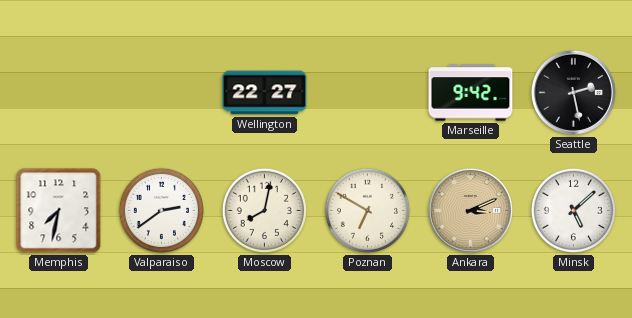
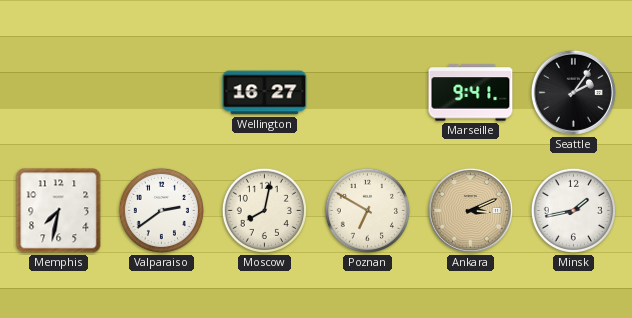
Wellington: 22:27 -> 16:27
Marseille: 9:42 -> 9:41
Seattle: 2:28 -> 2:06
Minsk: 5:08 -> 1:43
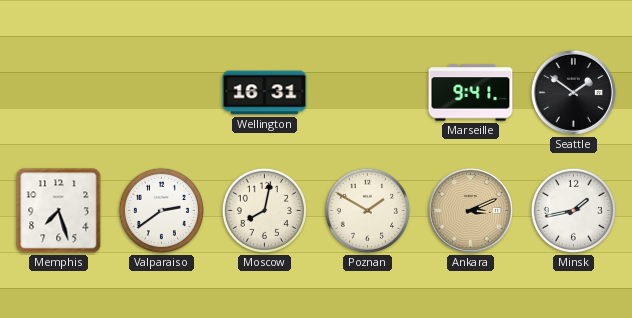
Wellington: 16:27 -> 16:31
Seattle: 2:06 -> 1:51
Memphis: 7:32 -> 7:27
Poznan: 6:50 -> 1:50
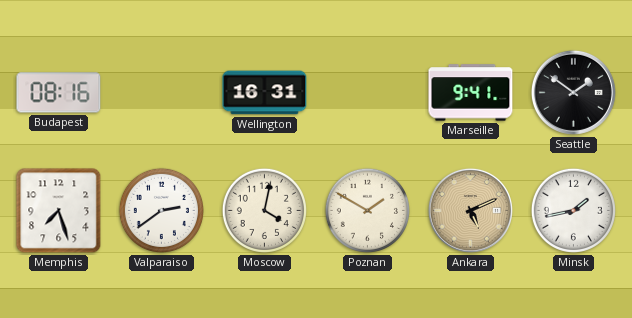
Budapest: none -> 08:16
Moscow: 8:02 -> 4:02
Ankara: 3:11 -> 5:11
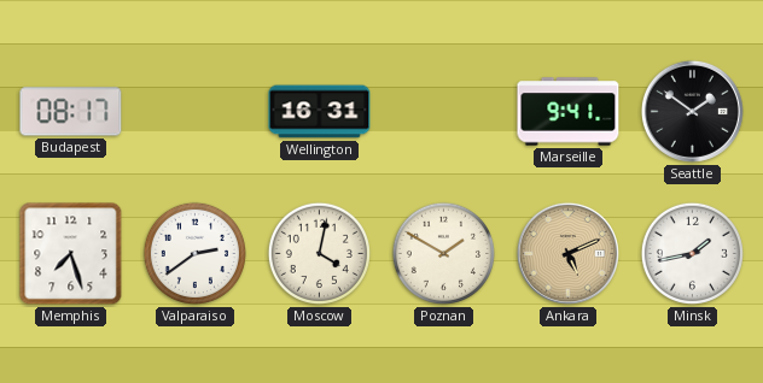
Budapest: 08:16 -> 08:17
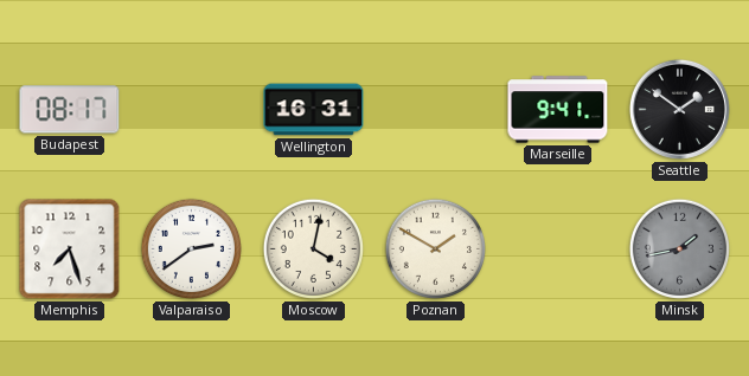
Ankara: 5:11 -> none
Minsk dial: white -> grey
